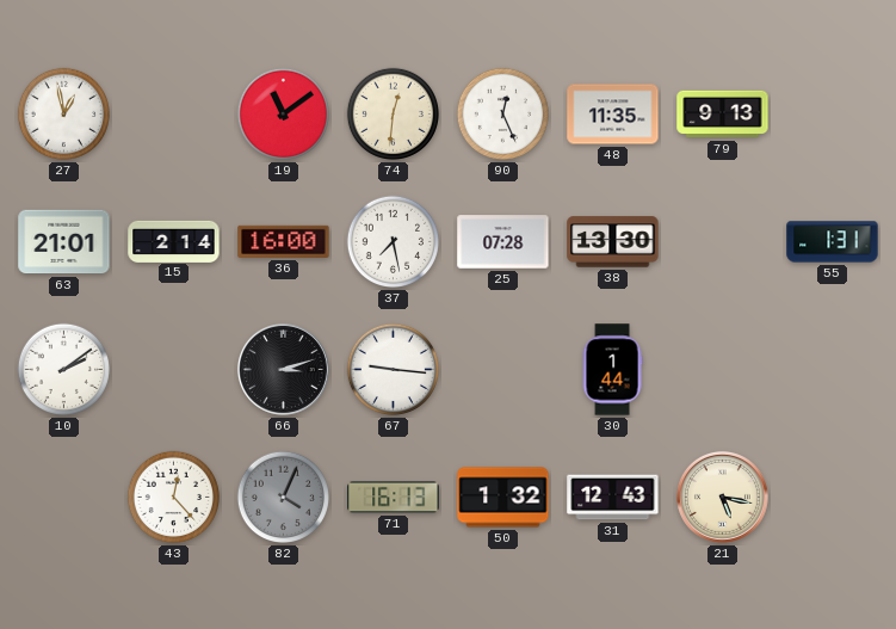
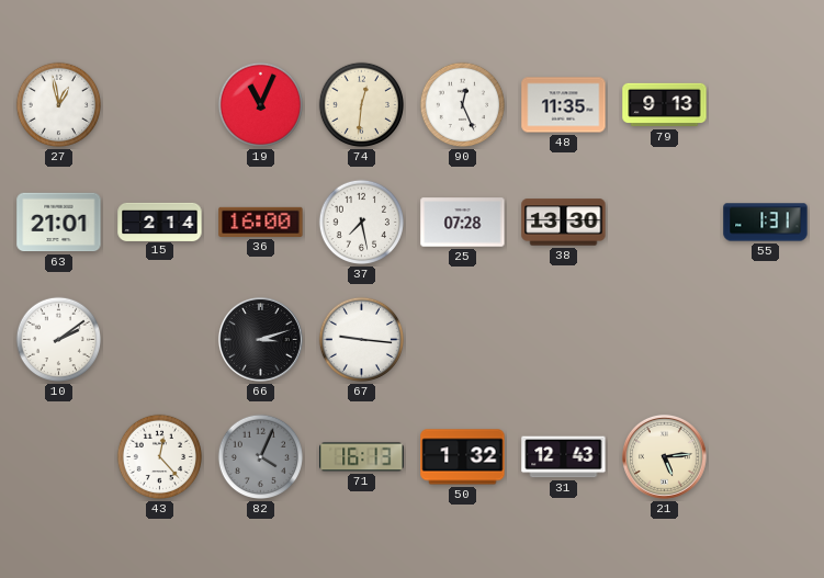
19: 11:09 -> 11:04
30: 1:44 -> none
21: 5:17 -> 5:14
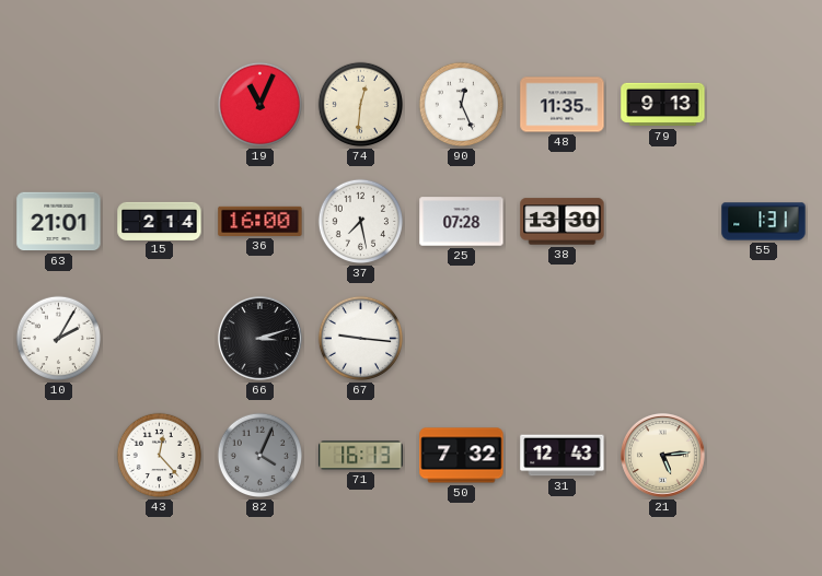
27: 12:58 -> none
10: 2:09 -> 2:05
50: 1:32 -> 7:32
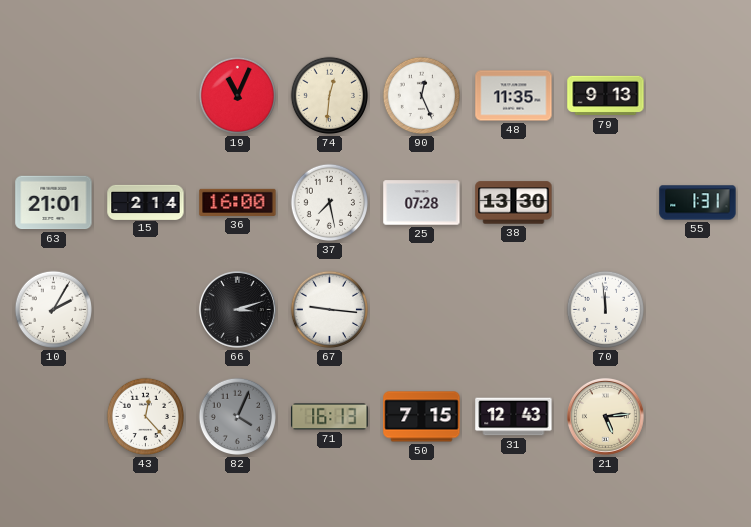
70: none -> 11:59
50: 7:32 -> 7:15
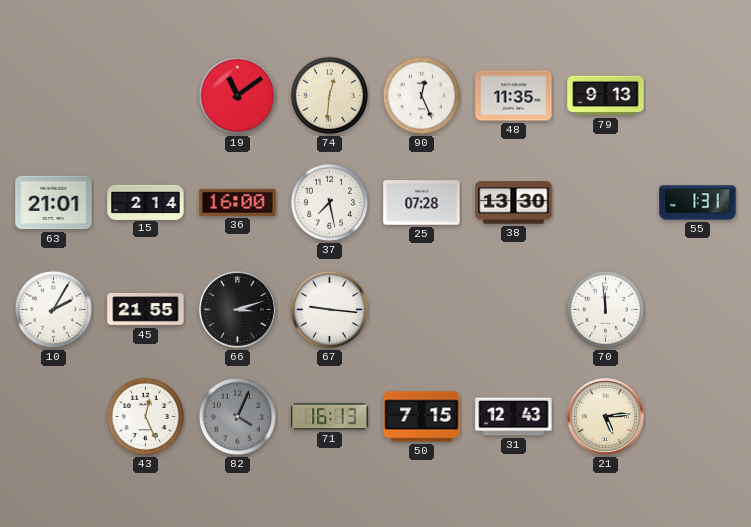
19: 11:04 -> 11:09
45: none -> 21:55
43: 12:23 -> 12:26
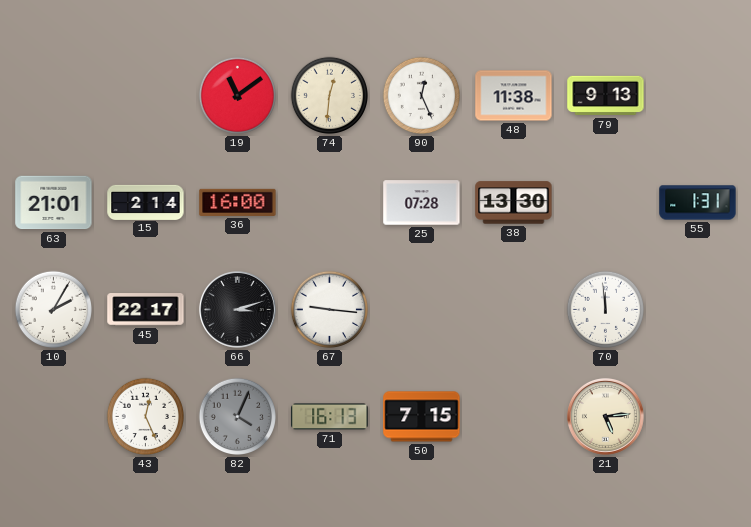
48: 11:35 -> 11:38
37: 7:28 -> none
45: 21:55 -> 22:17
31: 12:43 -> none
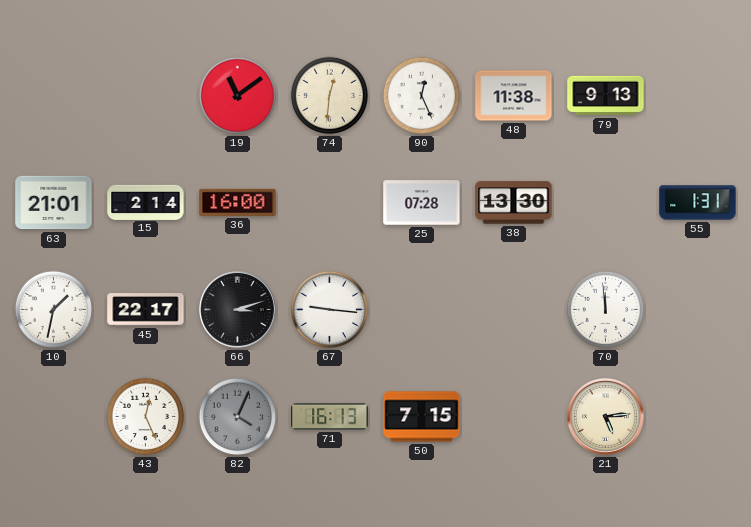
10: 2:05 -> 1:32
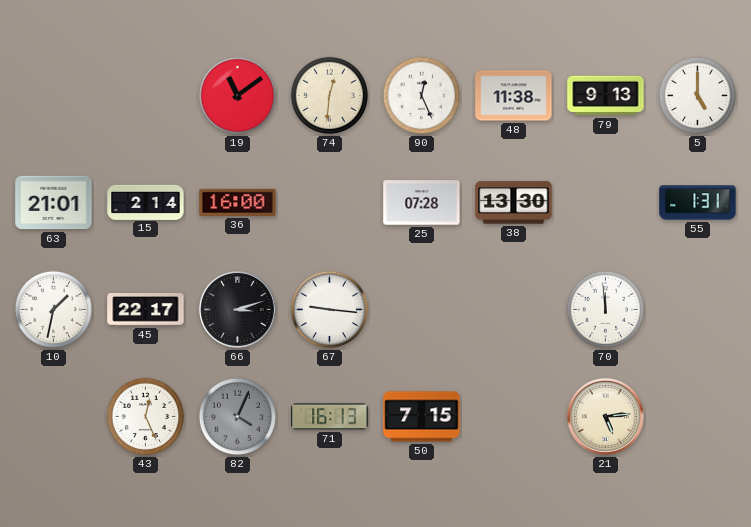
5: none -> 5:00
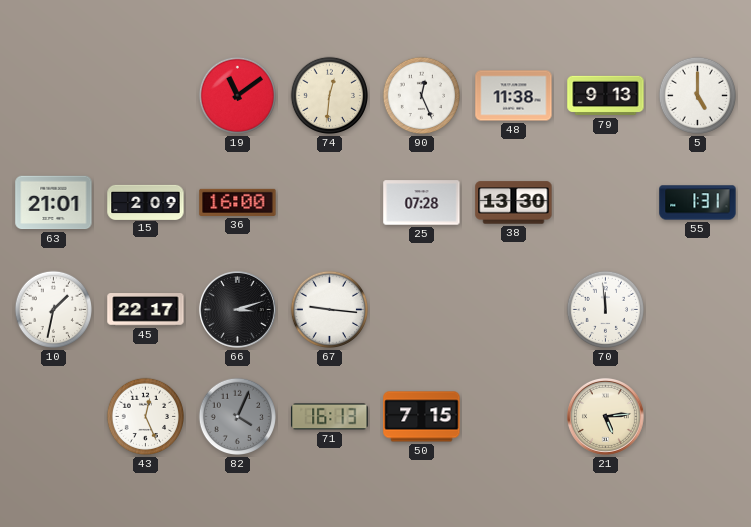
15: 2:14 -> 2:09
